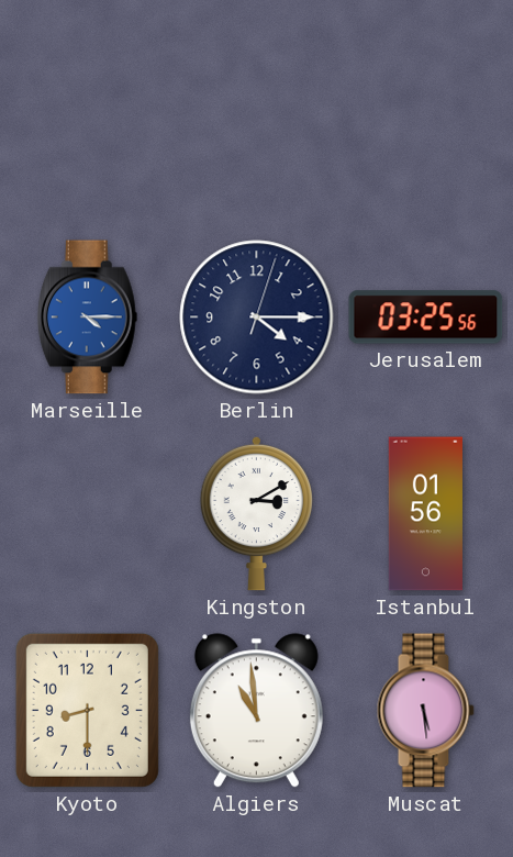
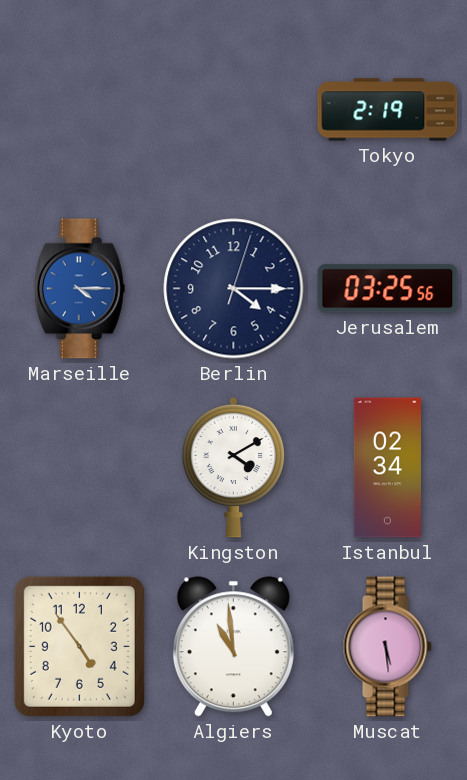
Tokyo: none -> 2:19
Kingston: 3:10 -> 4:10
Istanbul: 01:56 -> 02:34
Kyoto: 8:30 -> 4:54
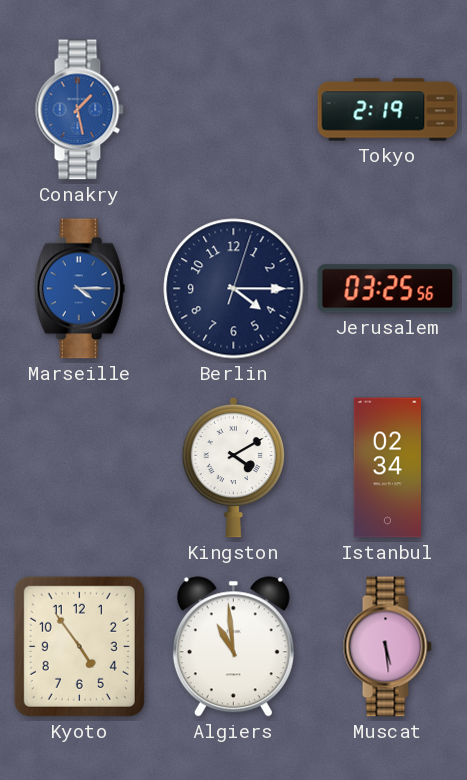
Conakry: none -> 1:28
